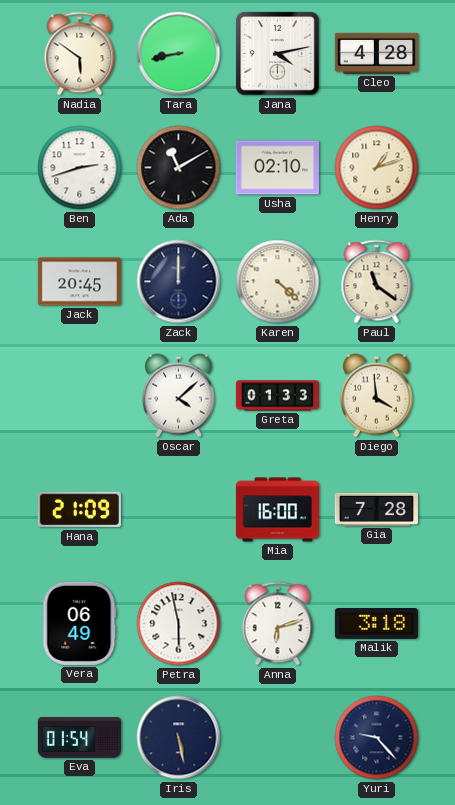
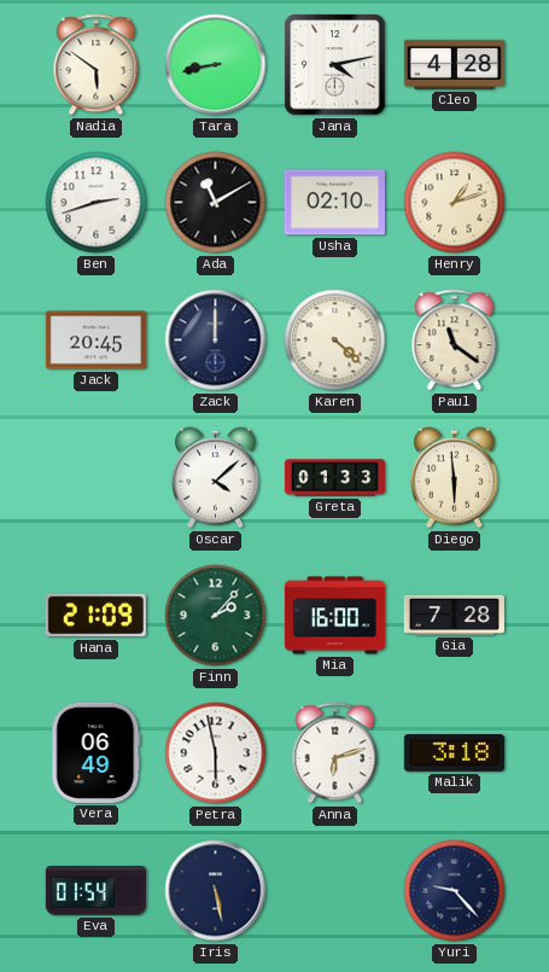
Diego: 3:59 -> 5:59
Finn: none -> 2:07
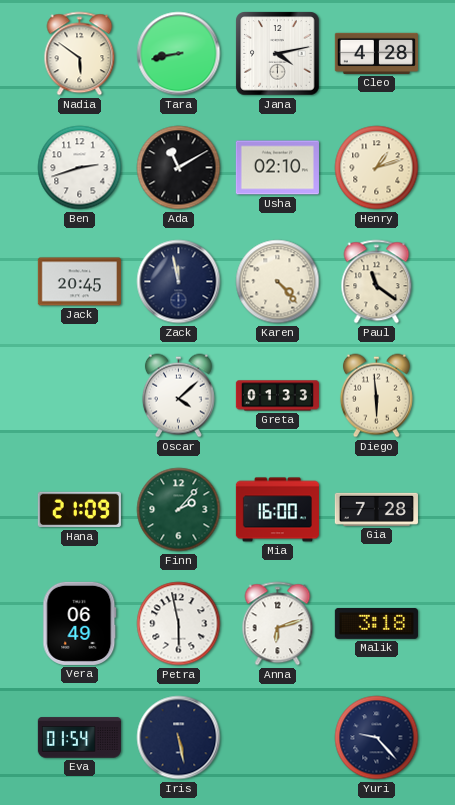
Zack: 12:00 -> 11:58
Karen: 4:22 -> 4:23
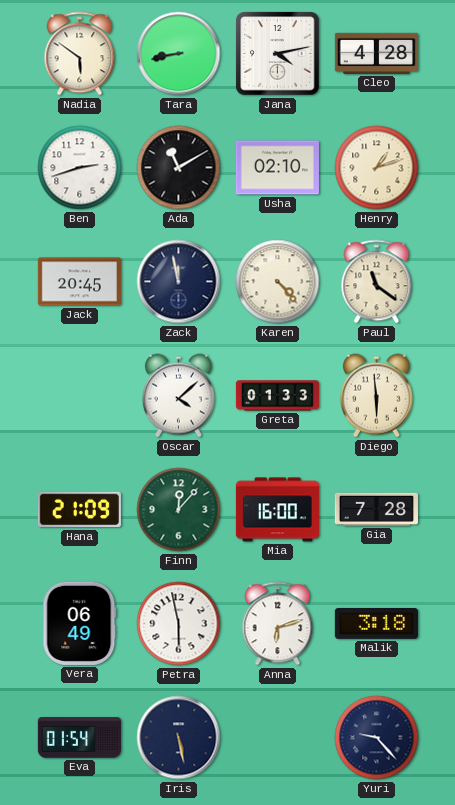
Finn: 2:07 -> 12:07
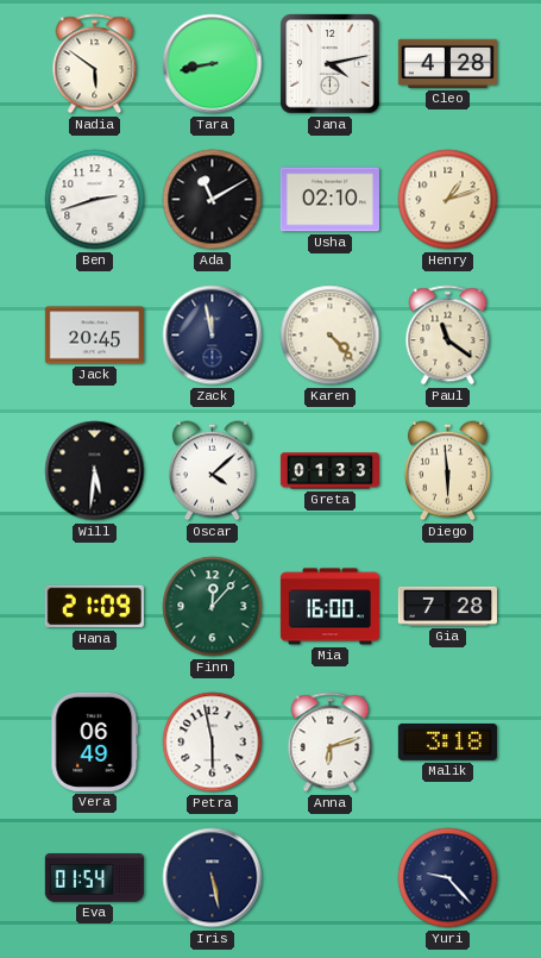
Will: none -> 5:31
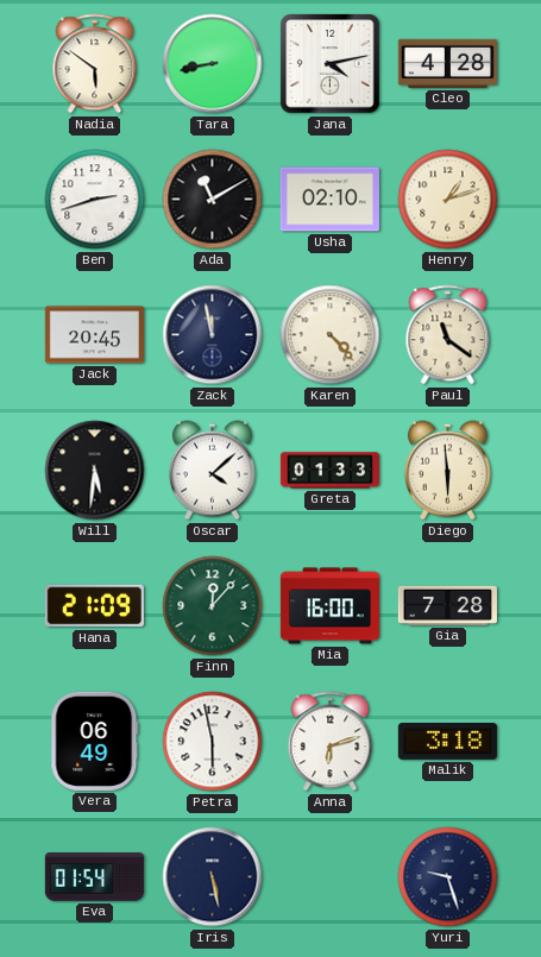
Yuri: 9:23 -> 9:27
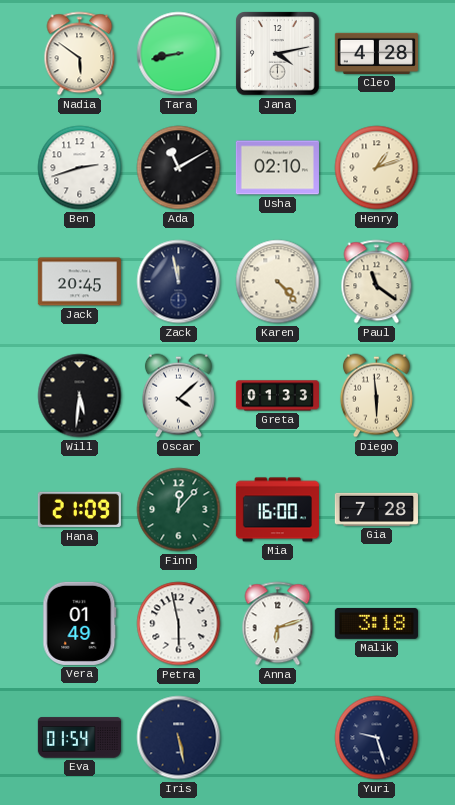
Vera: 06:49 -> 01:49
